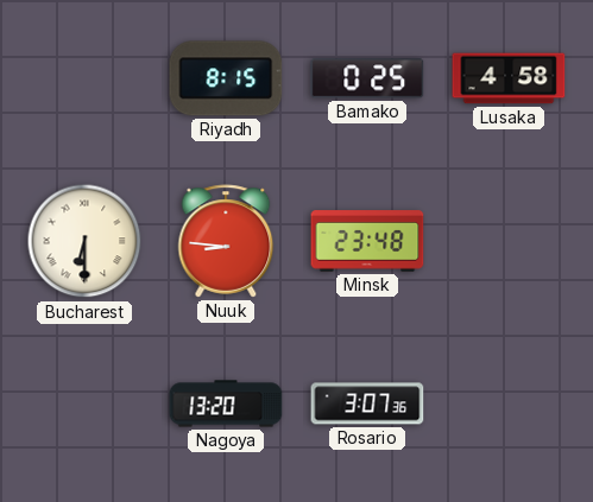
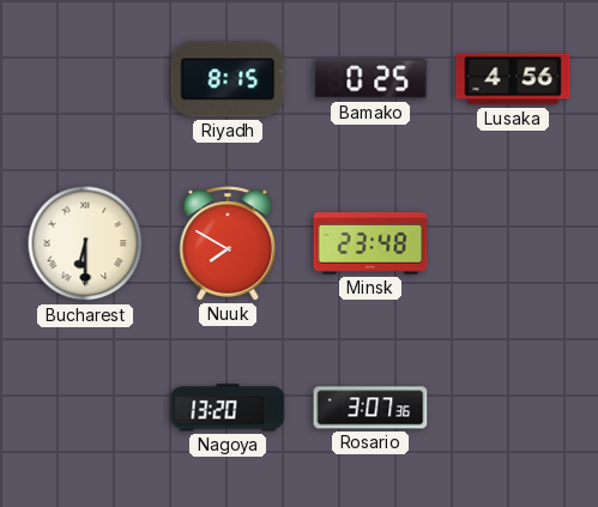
Lusaka: 4:58 -> 4:56
Nuuk: 8:46 -> 7:50
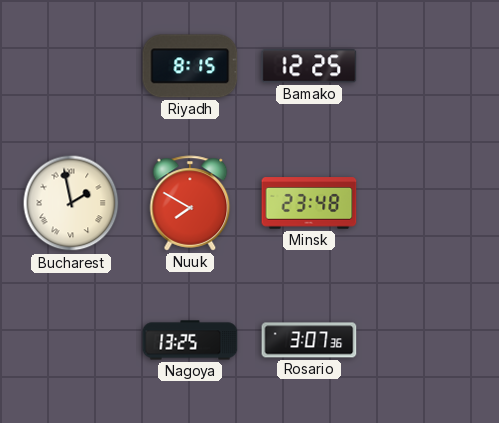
Bamako: 0:25 -> 12:25
Lusaka: 4:56 -> none
Bucharest: 6:30 -> 1:58
Nagoya: 13:20 -> 13:25
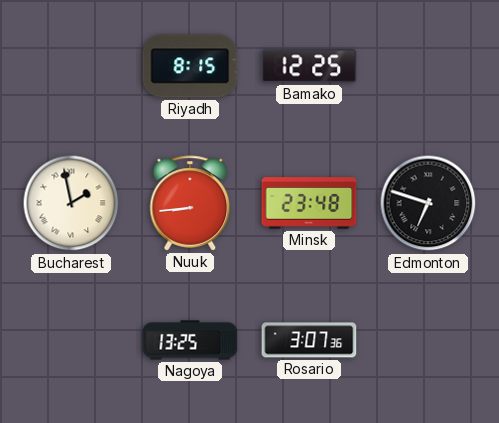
Nuuk: 7:50 -> 8:44
Edmonton: none -> 6:48
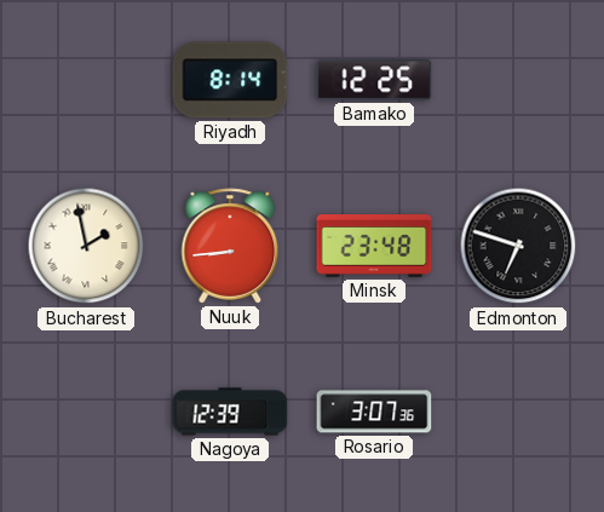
Riyadh: 8:15 -> 8:14
Nagoya: 13:25 -> 12:39
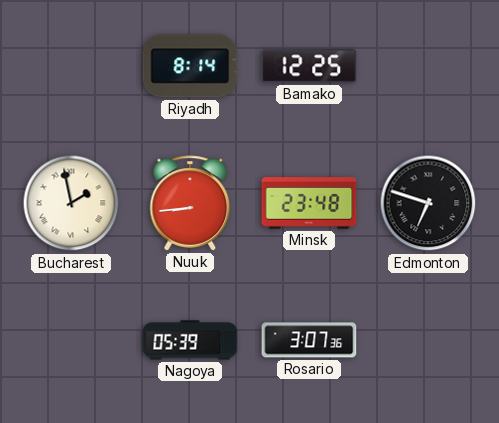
Nagoya: 12:39 -> 05:39
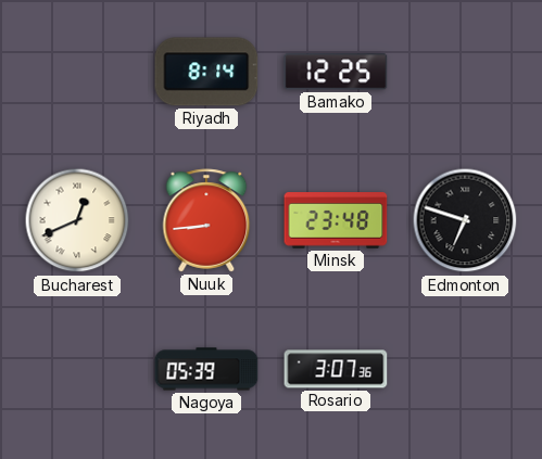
Bucharest: 1:58 -> 12:41
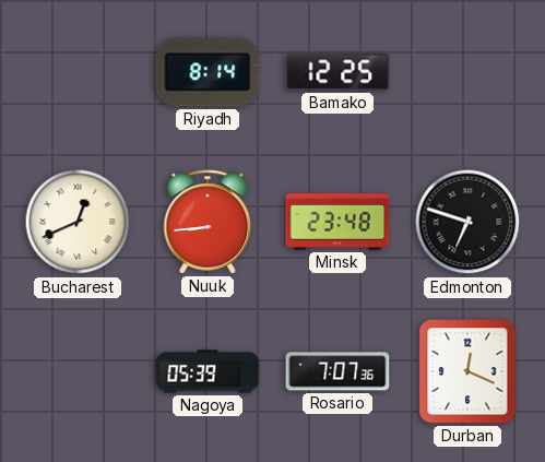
Rosario: 3:07 -> 7:07
Durban: none -> 12:19
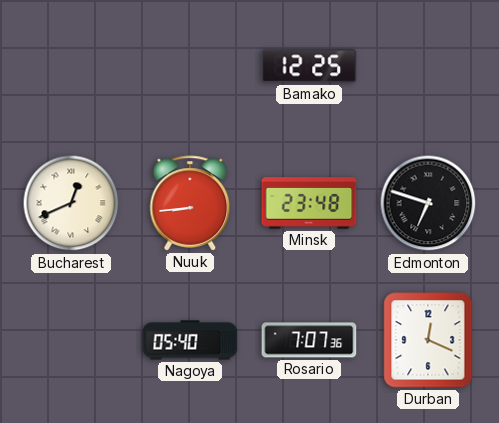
Riyadh: 8:14 -> none
Nagoya: 05:39 -> 05:40
